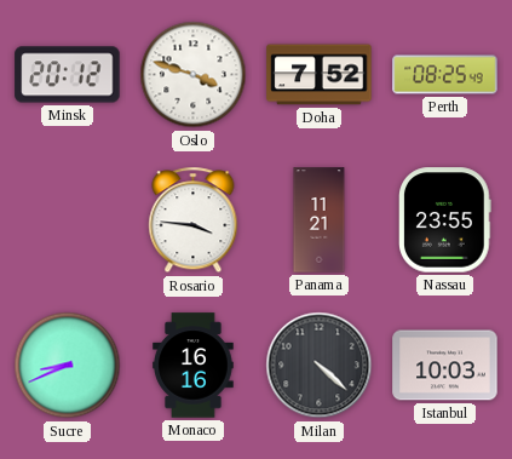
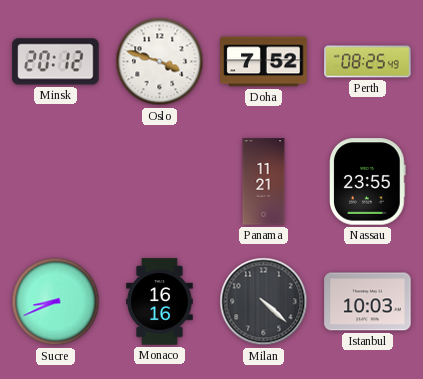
Rosario: 3:46 -> none
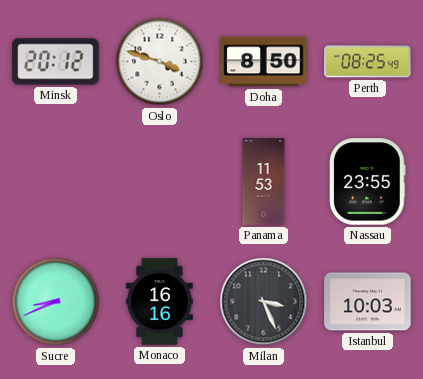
Doha: 7:52 -> 8:50
Panama: 11:21 -> 11:53
Milan: 4:22 -> 3:26
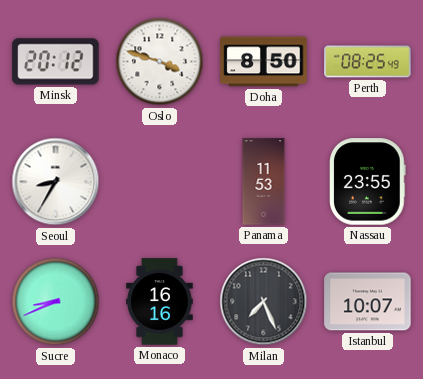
Seoul: none -> 8:35
Milan: 3:26 -> 7:26
Istanbul: 10:03 -> 10:07
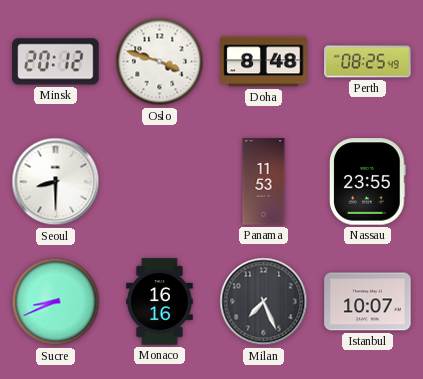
Doha: 8:50 -> 8:48
Seoul: 8:35 -> 8:30
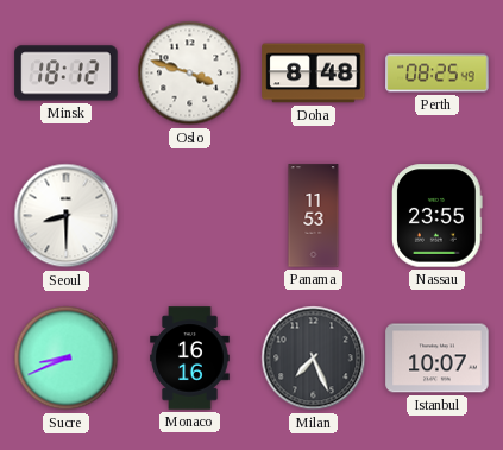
Minsk: 20:12 -> 18:12
